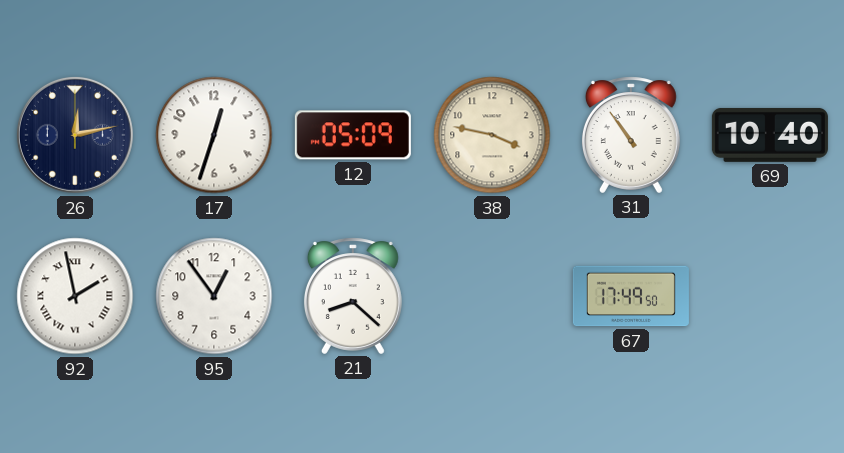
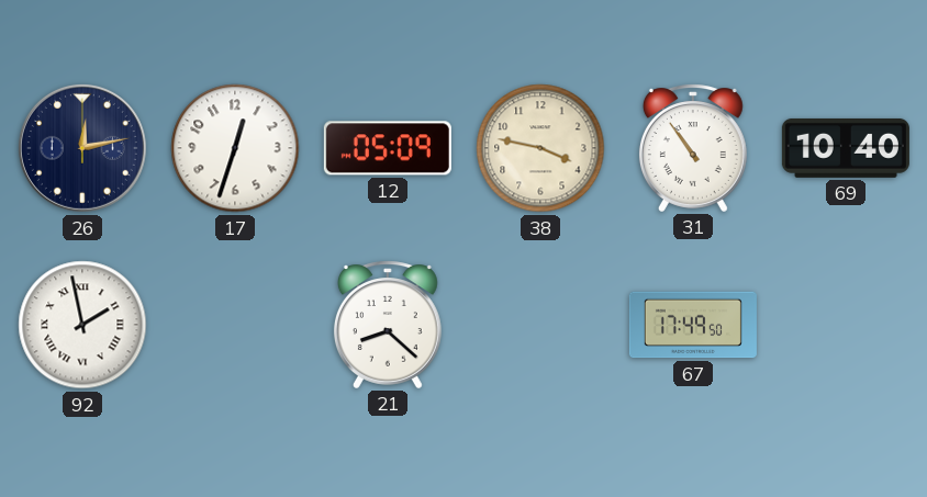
95: 12:54 -> none
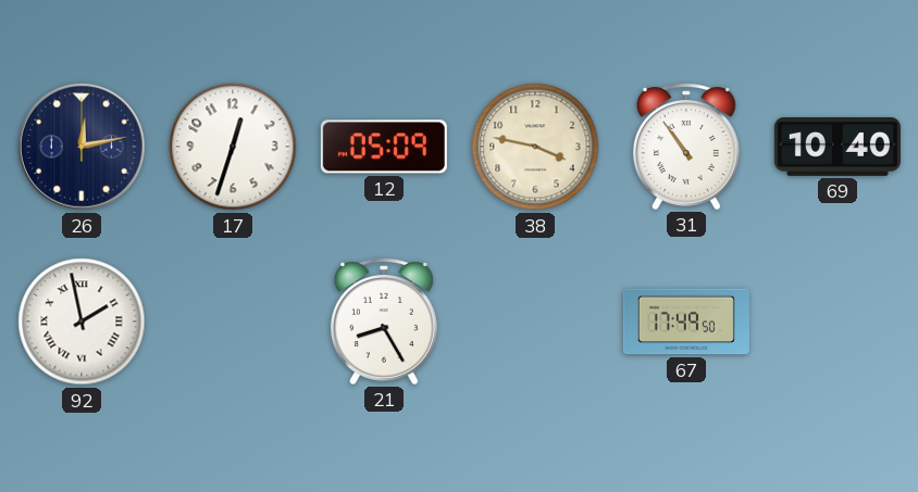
21: 8:22 -> 8:25
